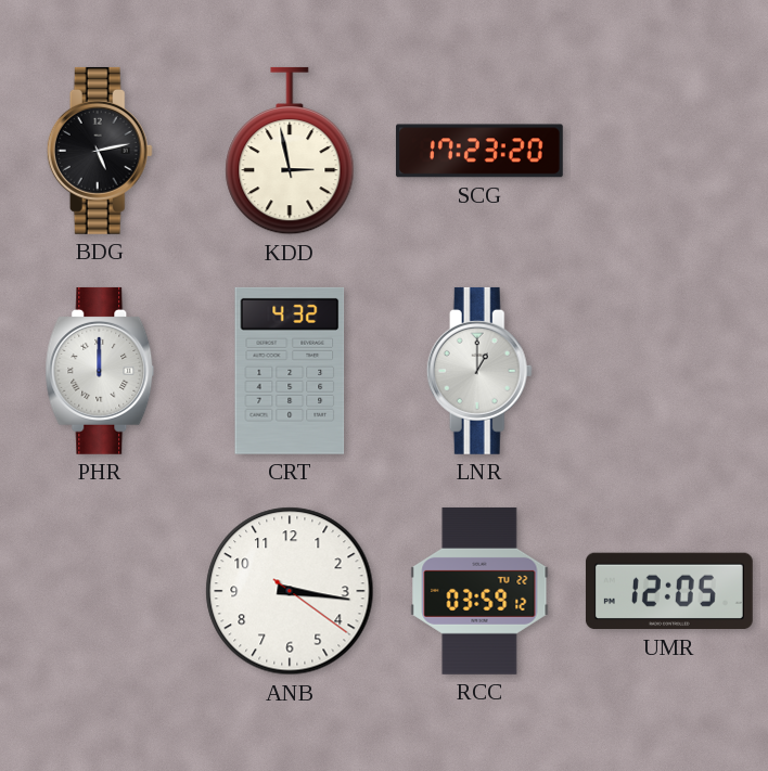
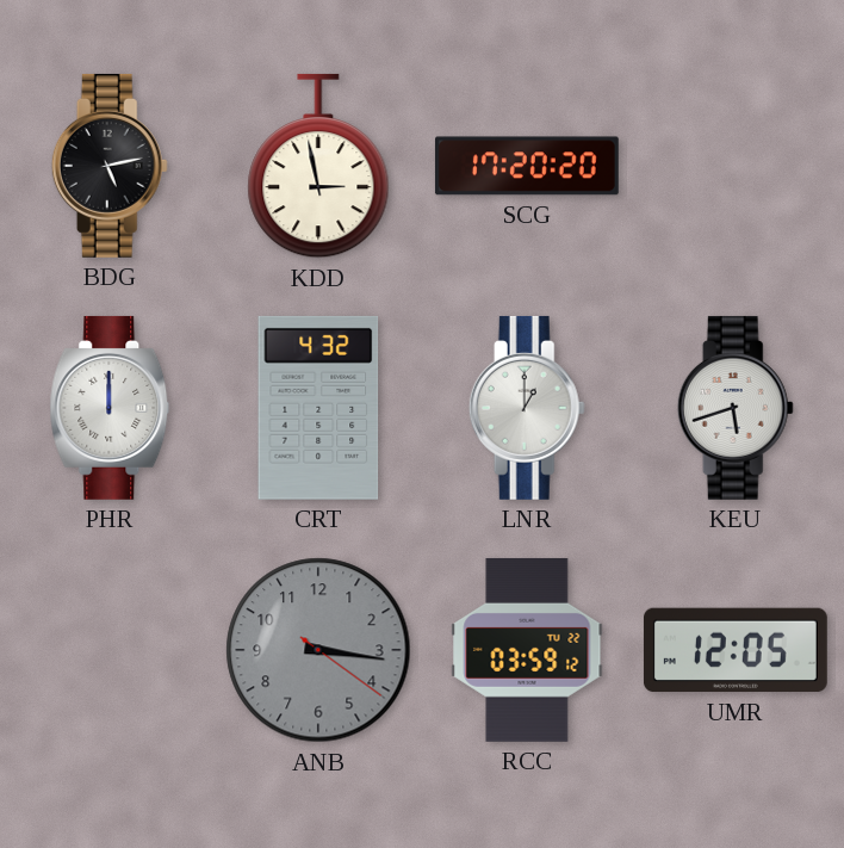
SCG: 17:23 -> 17:20
KEU: none -> 5:42
ANB dial: white -> grey
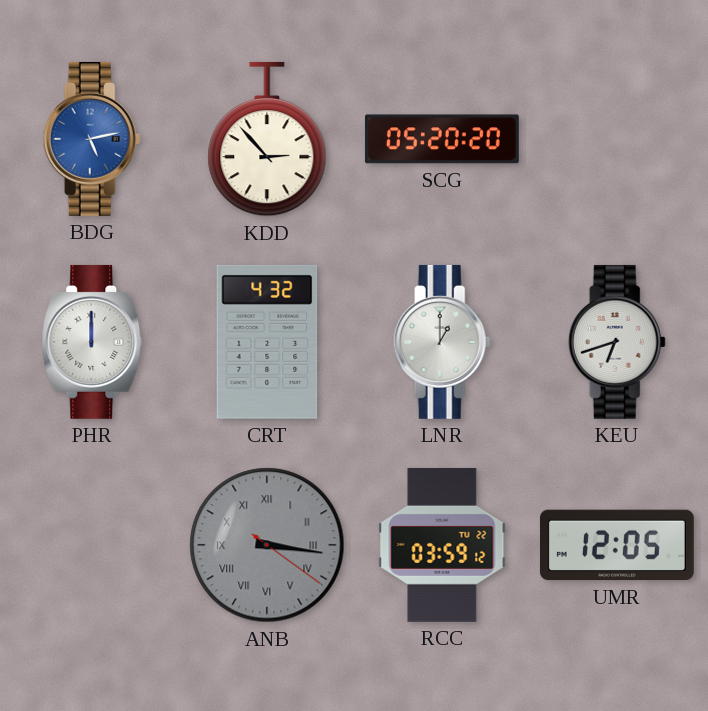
BDG dial: black -> blue
KDD: 2:58 -> 2:53
SCG: 17:20 -> 05:20
KEU: 5:42 -> 6:42
ANB numerals: Arabic -> Roman
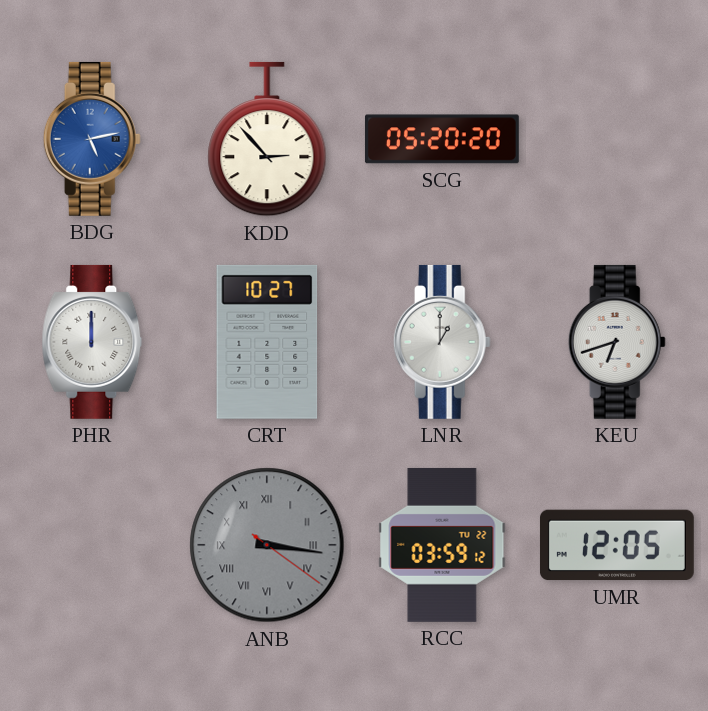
CRT: 4:32 -> 10:27
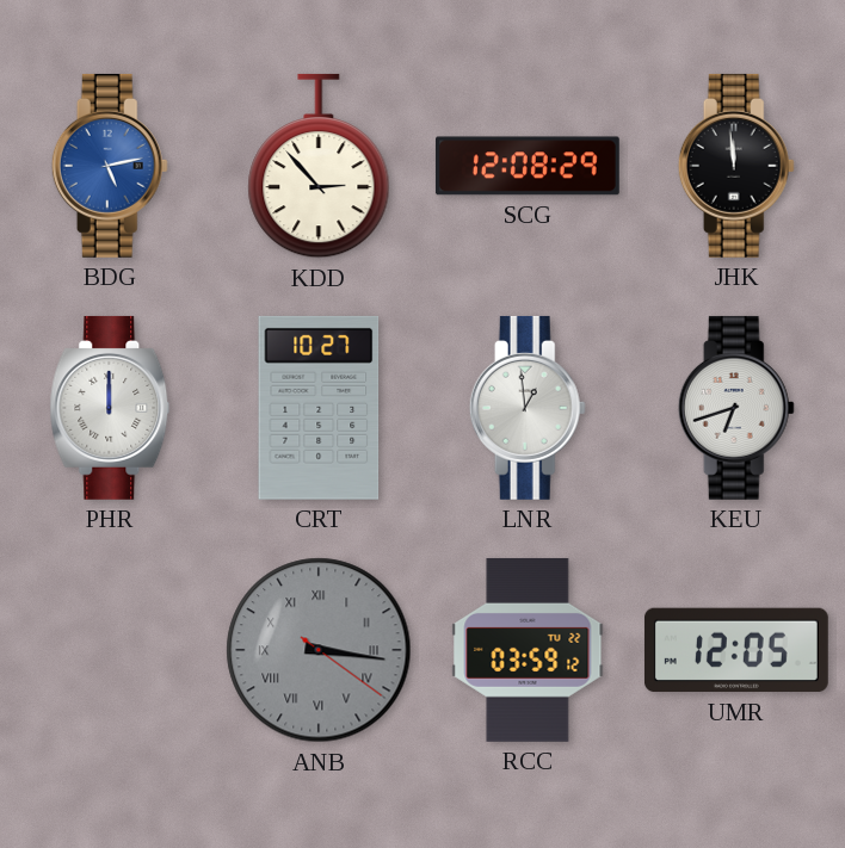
SCG: 05:20 -> 12:08
JHK: none -> 11:59
LNR: 1:00 -> 12:59
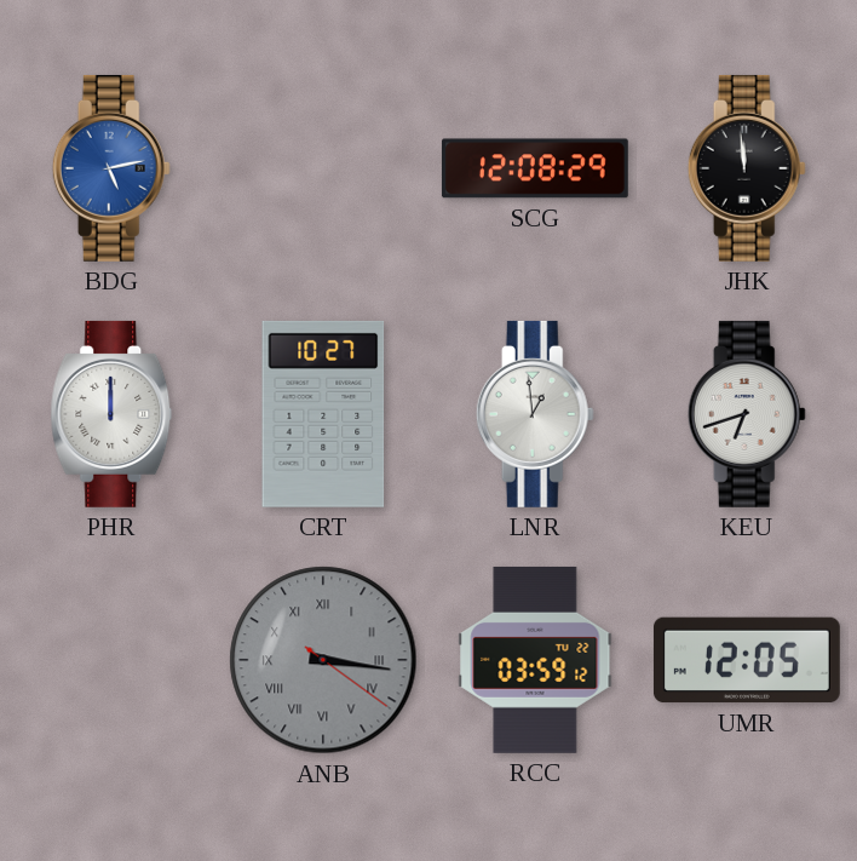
KDD: 2:53 -> none
